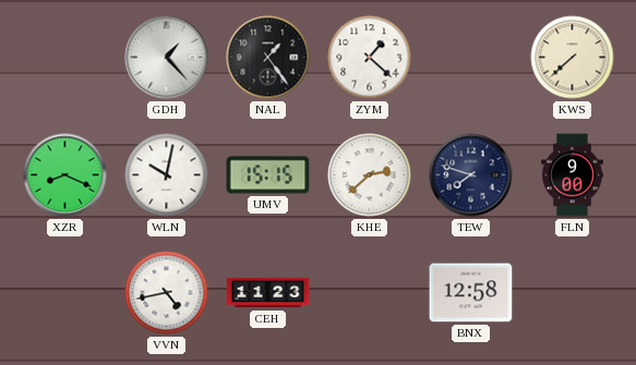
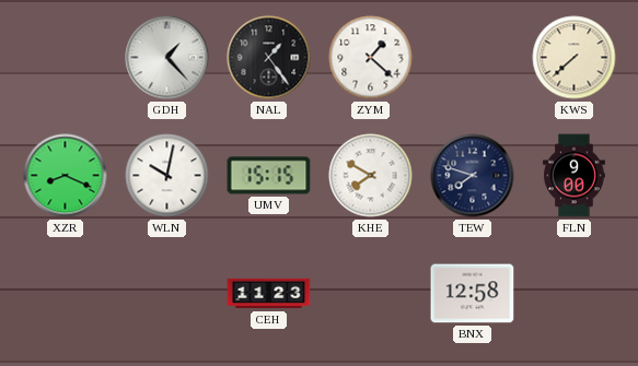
KHE: 2:38 -> 7:50
VVN: 4:43 -> none
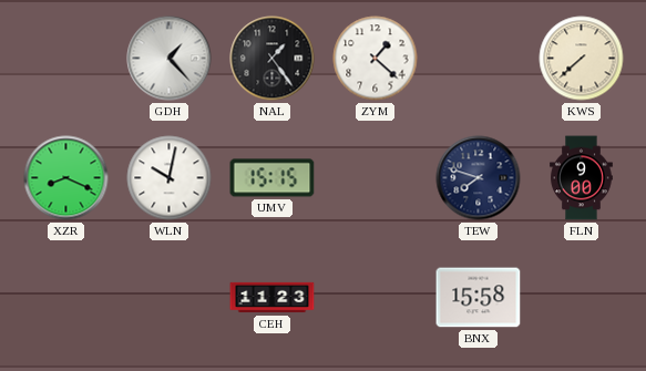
KHE: 7:50 -> none
BNX: 12:58 -> 15:58
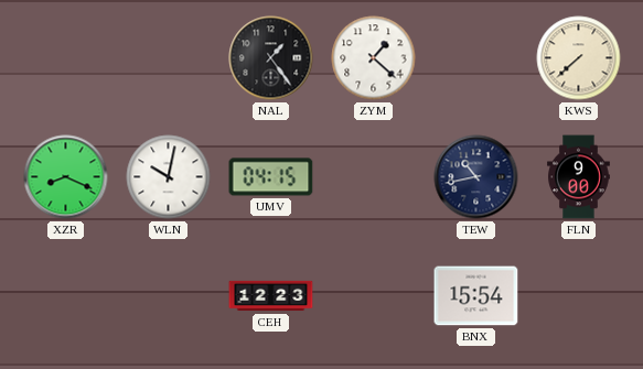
GDH: 1:23 -> none
UMV: 15:15 -> 04:15
TEW: 7:48 -> 10:43
CEH: 11:23 -> 12:23
BNX: 15:58 -> 15:54
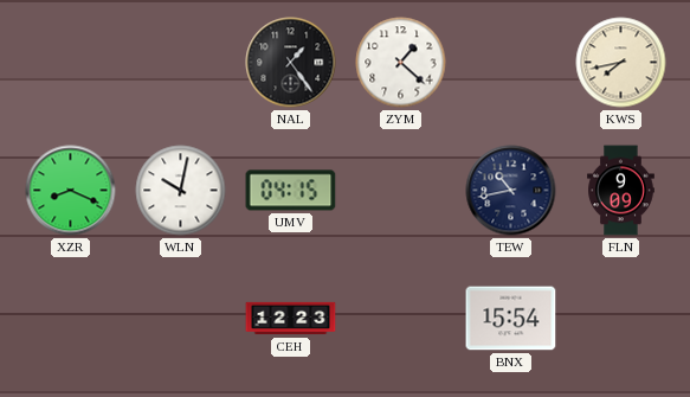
KWS: 7:38 -> 7:43
FLN: 9:00 -> 9:09
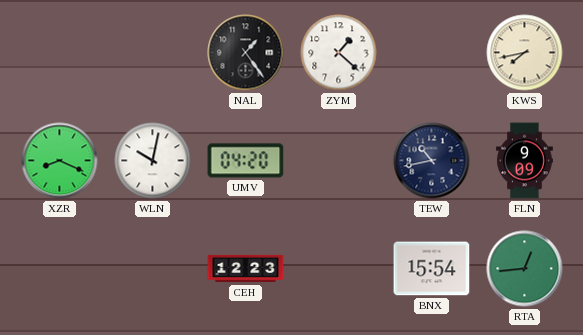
UMV: 04:15 -> 04:20
RTA: none -> 12:44
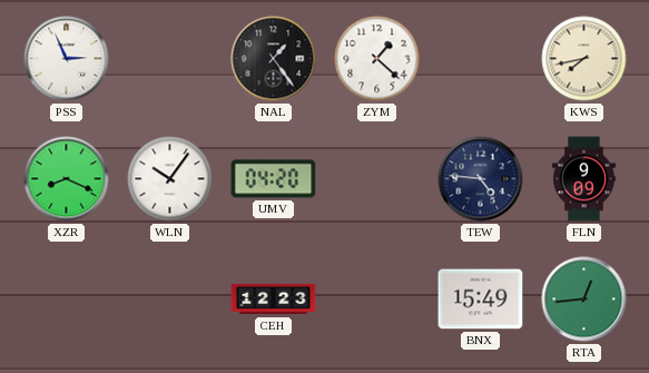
PSS: none -> 2:56
WLN: 10:02 -> 10:06
TEW: 10:43 -> 4:46
BNX: 15:54 -> 15:49
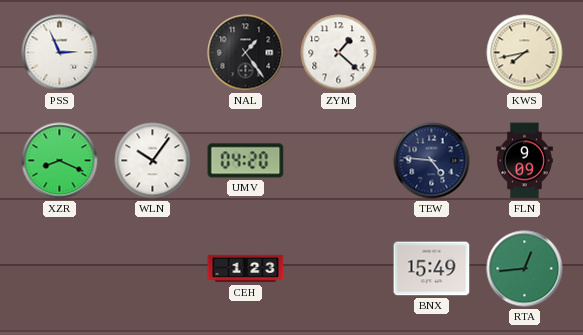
CEH: 12:23 -> 1:23
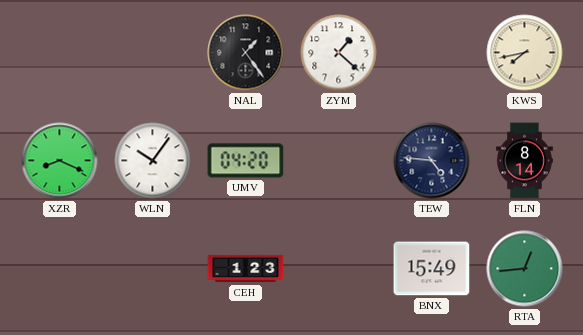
PSS: 2:56 -> none
FLN: 9:09 -> 8:14
